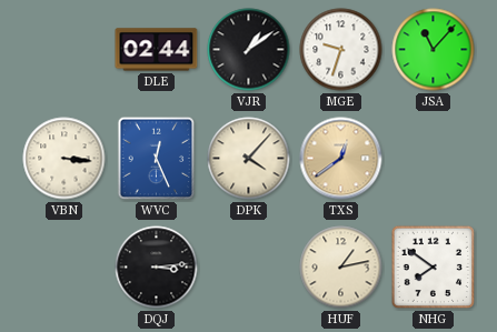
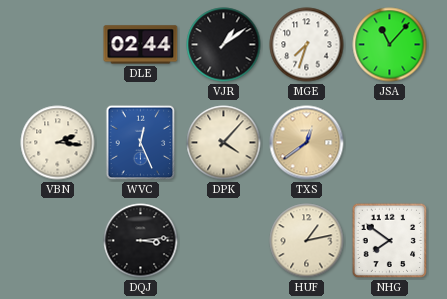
MGE: 9:33 -> 7:33
VBN: 3:16 -> 2:16
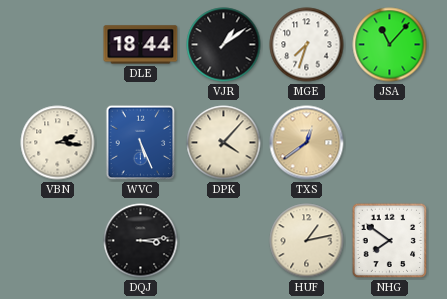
DLE: 02:44 -> 18:44
WVC: 12:26 -> 5:26
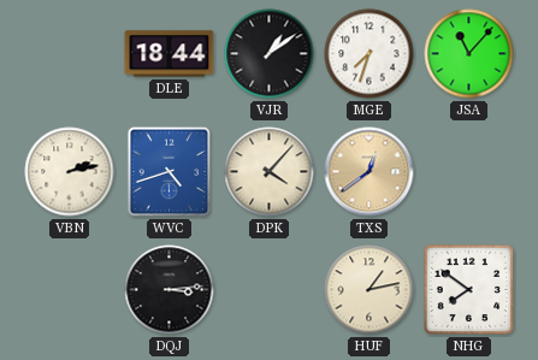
VBN: 2:16 -> 2:13
WVC: 5:26 -> 4:42
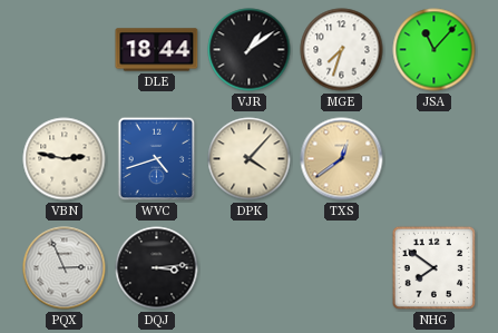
VBN: 2:13 -> 2:47
PQX: none -> 2:56
HUF: 1:13 -> none
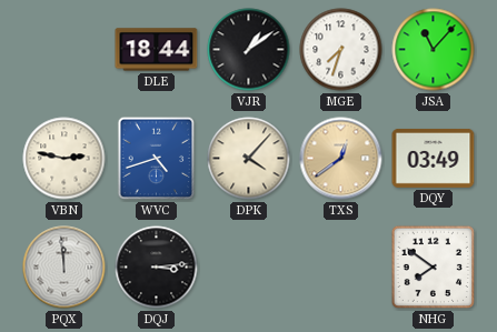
DQY: none -> 03:49
PQX: 2:56 -> 11:59
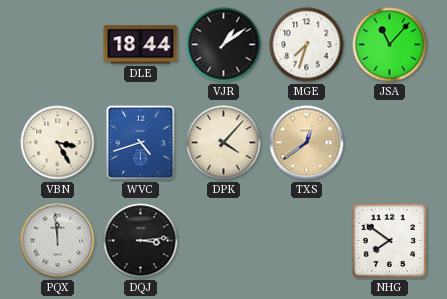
VBN: 2:47 -> 3:25
DQY: 03:49 -> none
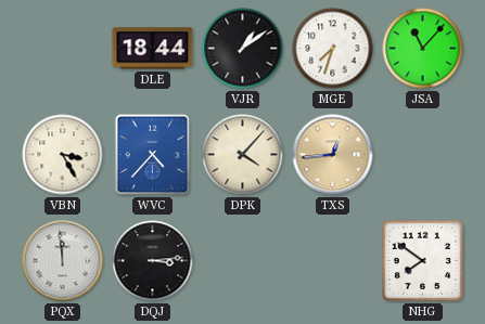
WVC: 4:42 -> 4:37
TXS: 12:39 -> 12:44
